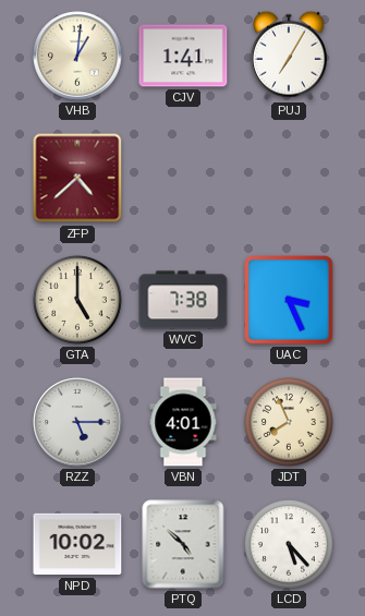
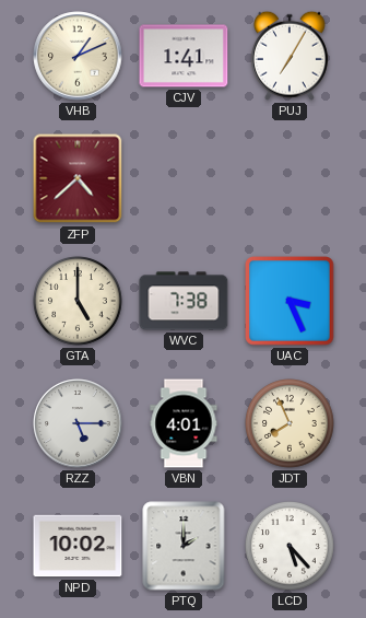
VHB: 1:01 -> 1:11
PTQ: 4:52 -> 2:00
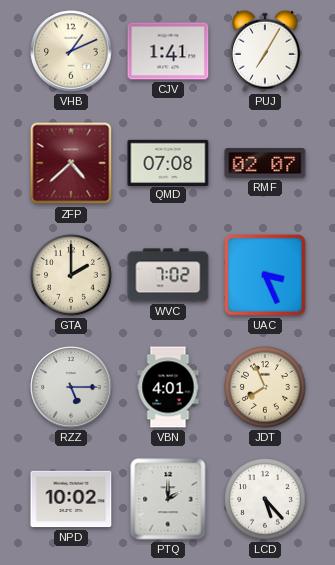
QMD: none -> 07:08
RMF: none -> 02:07
GTA: 5:00 -> 2:00
WVC: 7:38 -> 7:02
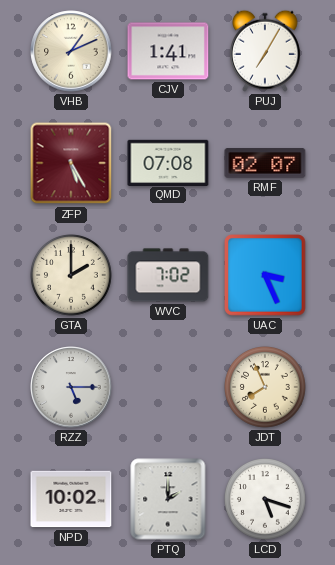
ZFP: 4:38 -> 5:25
VBN: 4:01 -> none
LCD: 5:23 -> 5:18
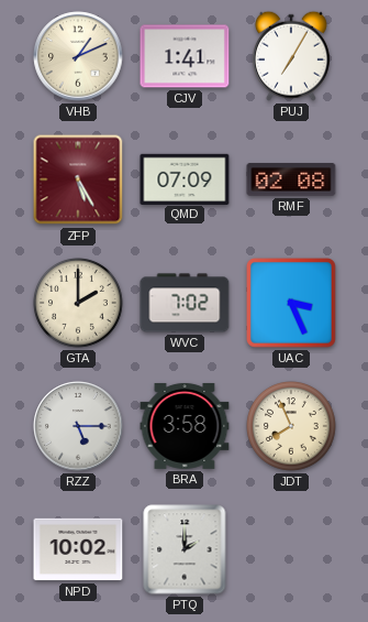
QMD: 07:08 -> 07:09
RMF: 02:07 -> 02:08
BRA: none -> 3:58
LCD: 5:18 -> none
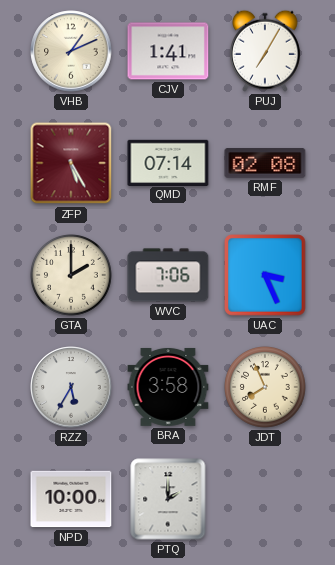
QMD: 07:09 -> 07:14
WVC: 7:02 -> 7:06
RZZ: 5:15 -> 5:35
NPD: 10:02 -> 10:00
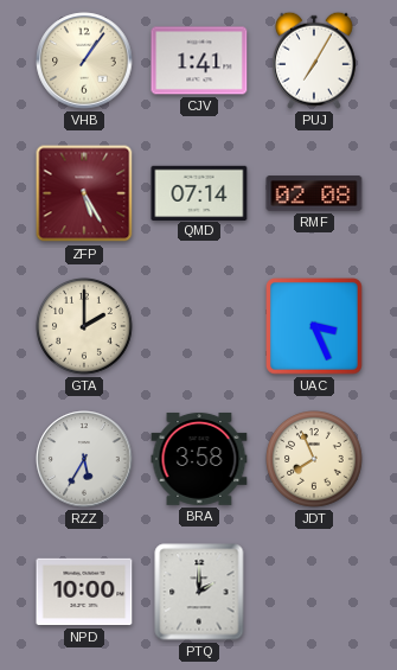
VHB: 1:11 -> 1:06
WVC: 7:06 -> none
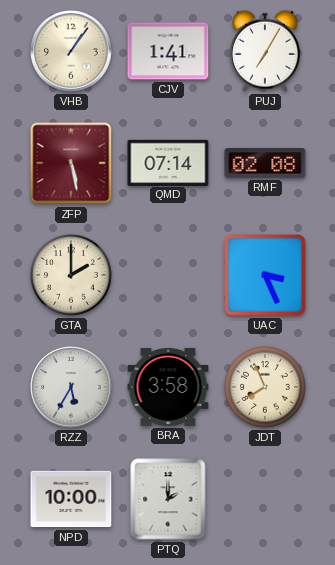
ZFP: 5:25 -> 5:28
